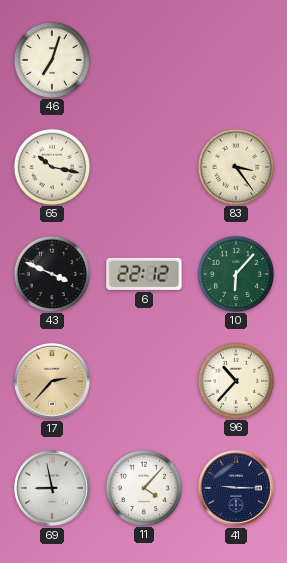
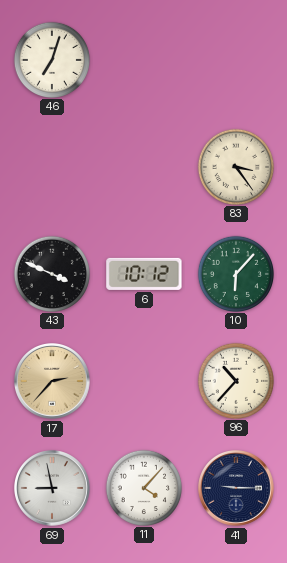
65: 10:17 -> none
6: 22:12 -> 10:12
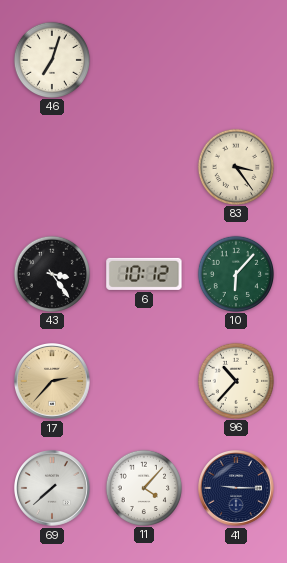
43: 3:49 -> 3:24
69: 8:58 -> 7:38
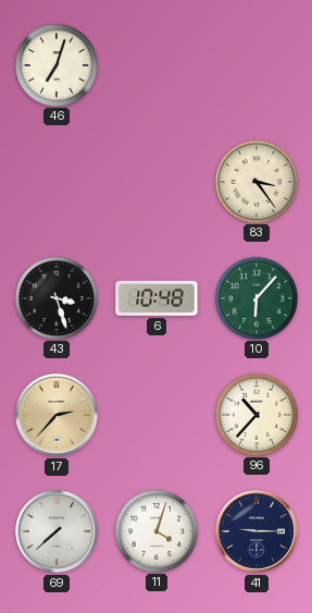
43: 3:24 -> 3:27
6: 10:12 -> 10:48
11: 4:07 -> 4:03
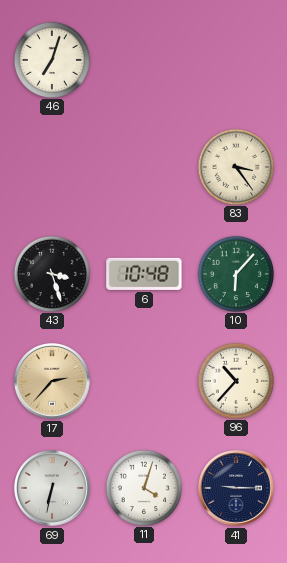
69: 7:38 -> 6:32
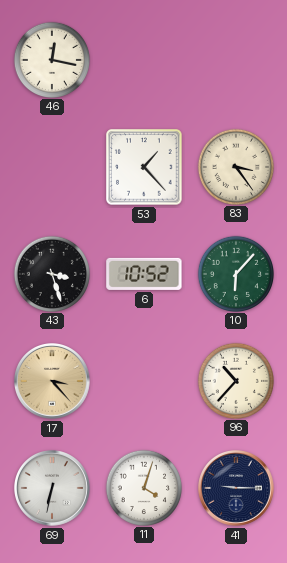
46: 7:03 -> 12:17
53: none -> 1:23
6: 10:48 -> 10:52
17: 2:37 -> 3:23
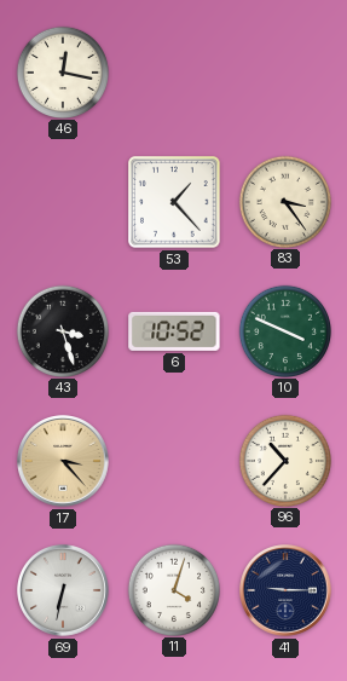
10: 6:07 -> 3:49
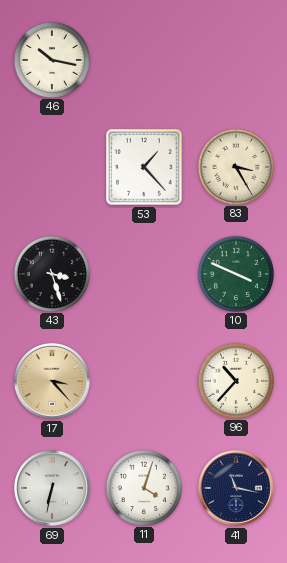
46: 12:17 -> 10:17
83: 3:24 -> 3:25
6: 10:52 -> none
41: 9:15 -> 11:17
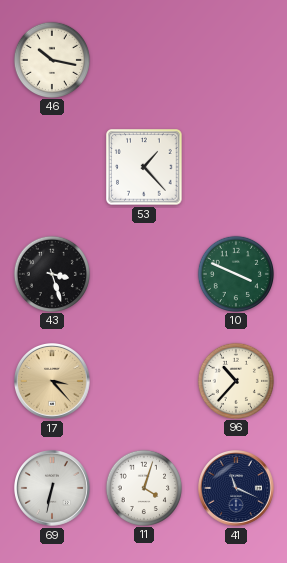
83: 3:25 -> none
41: 11:17 -> 11:19
